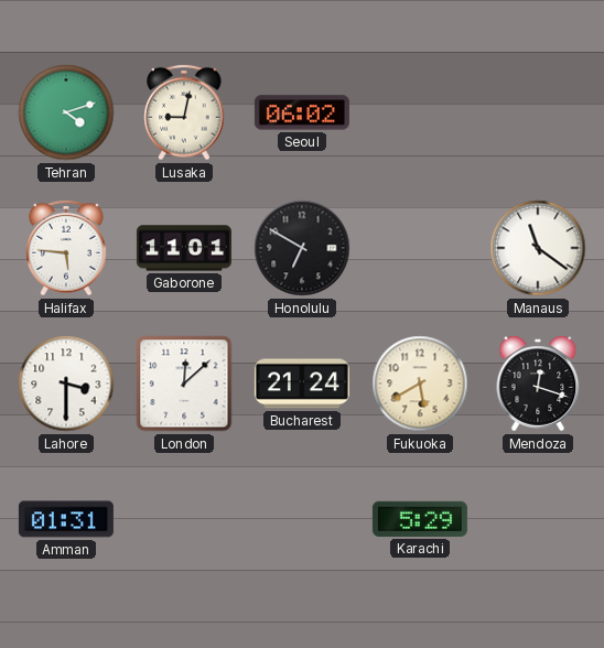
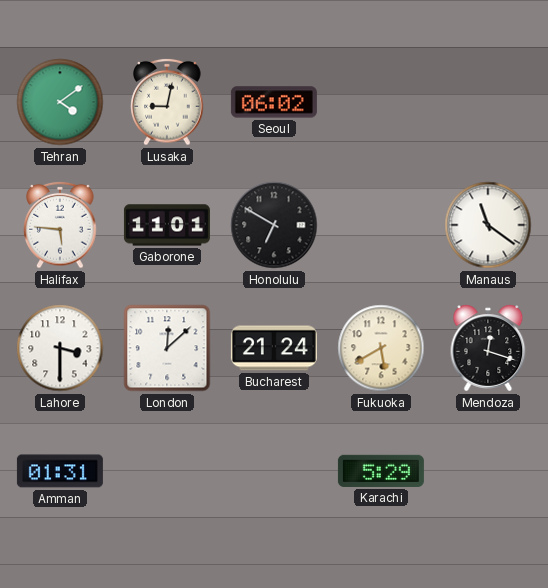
Tehran: 4:12 -> 4:09
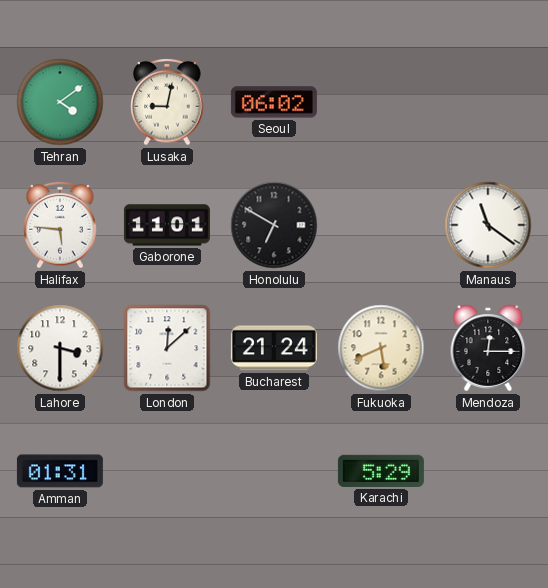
Fukuoka: 5:40 -> 5:41
Mendoza: 12:18 -> 12:15
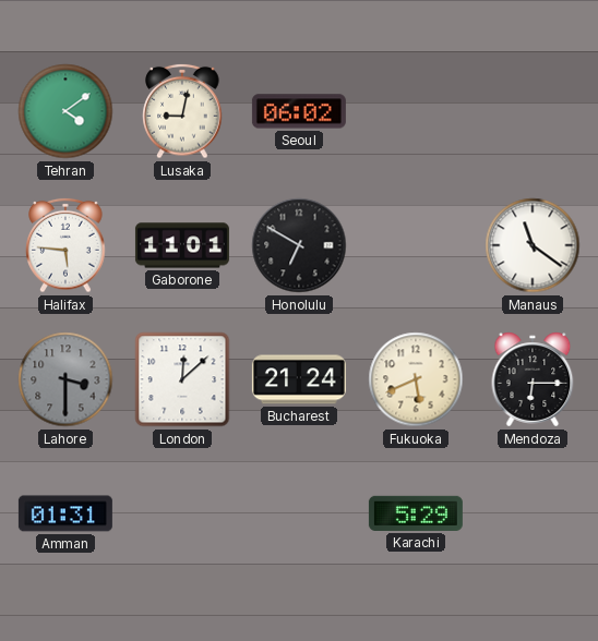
Lahore dial: white -> grey
Mendoza: 12:15 -> 6:15
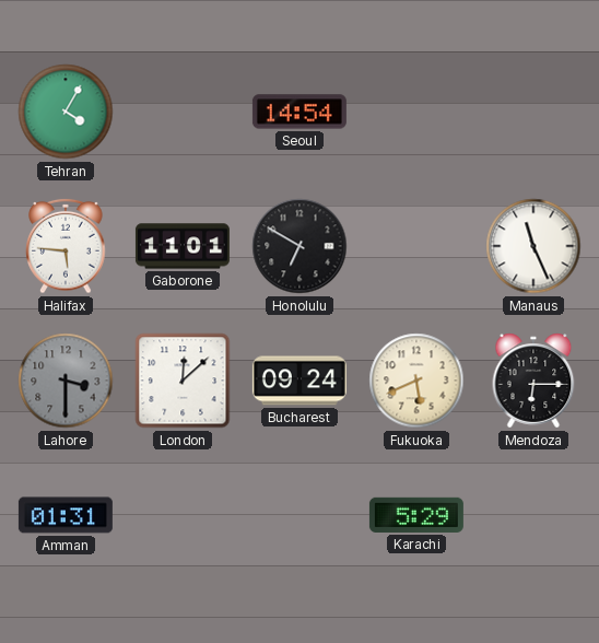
Tehran: 4:09 -> 4:05
Lusaka: 9:02 -> none
Seoul: 06:02 -> 14:54
Manaus: 11:21 -> 11:26
Bucharest: 21:24 -> 09:24
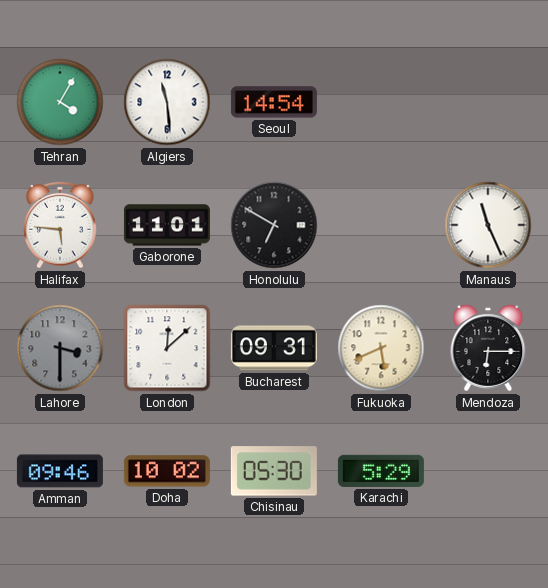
Algiers: none -> 11:29
Bucharest: 09:24 -> 09:31
Amman: 01:31 -> 09:46
Doha: none -> 10:02
Chisinau: none -> 05:30
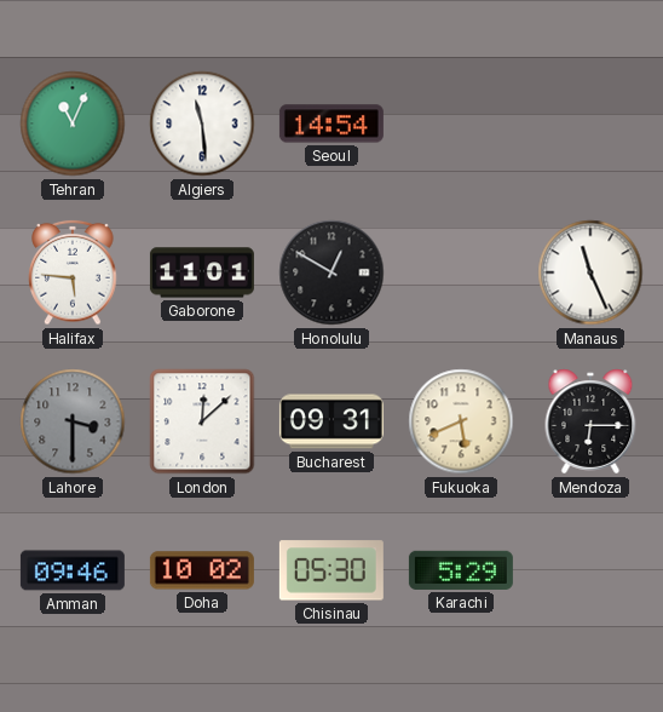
Tehran: 4:05 -> 11:04
Honolulu: 6:50 -> 12:50
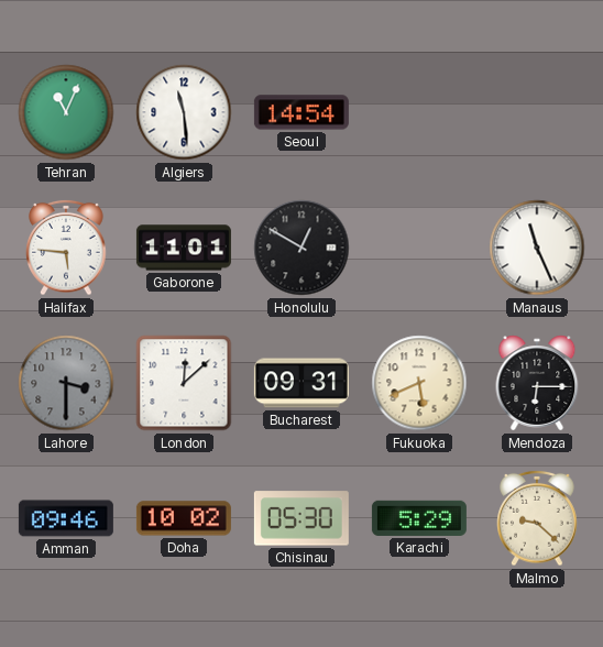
Malmo: none -> 9:22
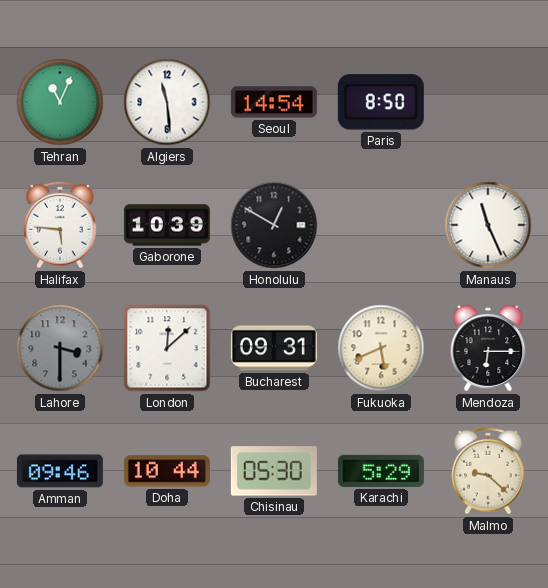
Paris: none -> 8:50
Gaborone: 11:01 -> 10:39
Doha: 10:02 -> 10:44
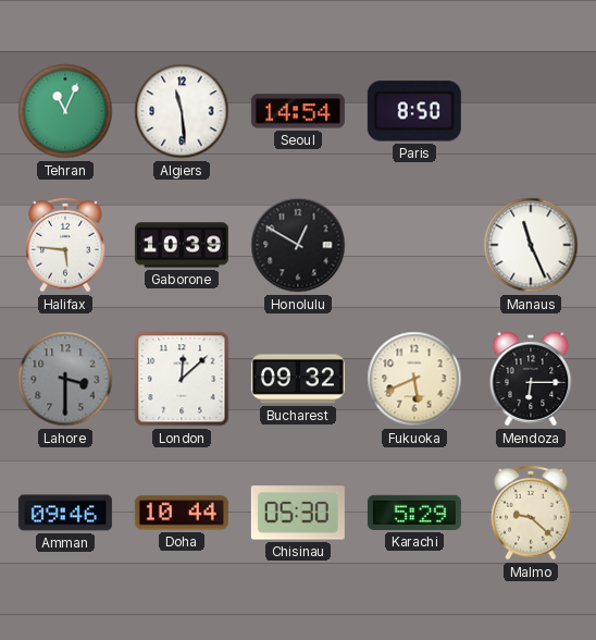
Bucharest: 09:31 -> 09:32
